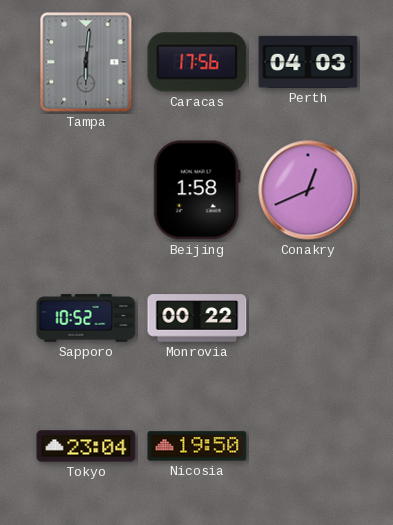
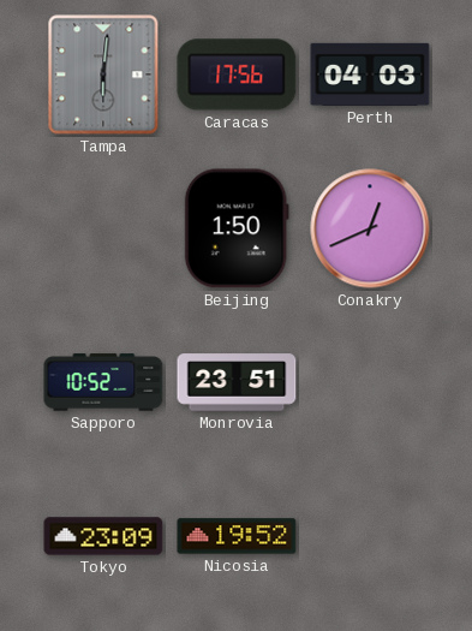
Beijing: 1:58 -> 1:50
Monrovia: 00:22 -> 23:51
Tokyo: 23:04 -> 23:09
Nicosia: 19:50 -> 19:52
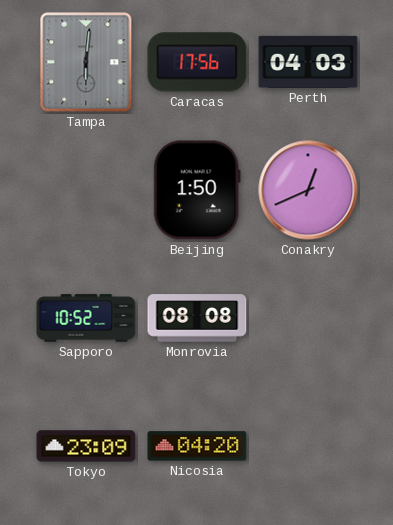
Monrovia: 23:51 -> 08:08
Nicosia: 19:52 -> 04:20
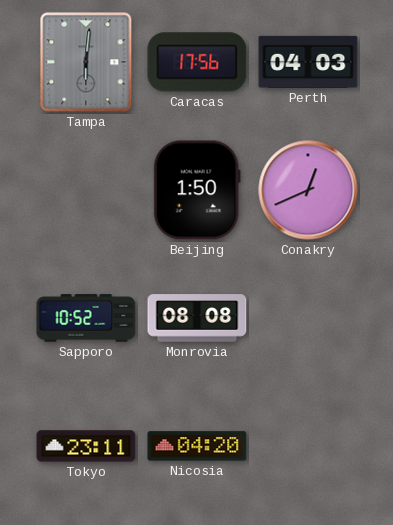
Tokyo: 23:09 -> 23:11
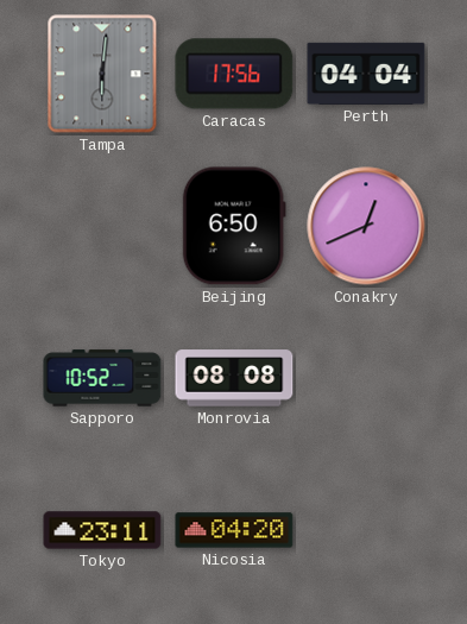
Perth: 04:03 -> 04:04
Beijing: 1:50 -> 6:50
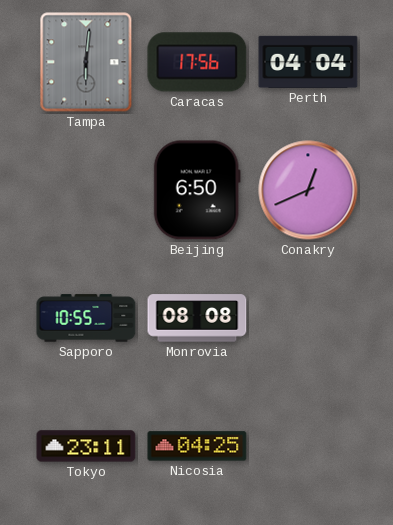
Sapporo: 10:52 -> 10:55
Nicosia: 04:20 -> 04:25
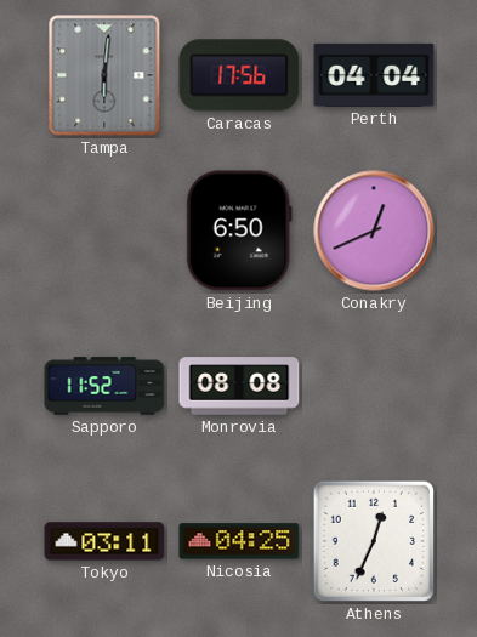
Sapporo: 10:55 -> 11:52
Tokyo: 23:11 -> 03:11
Athens: none -> 12:34
